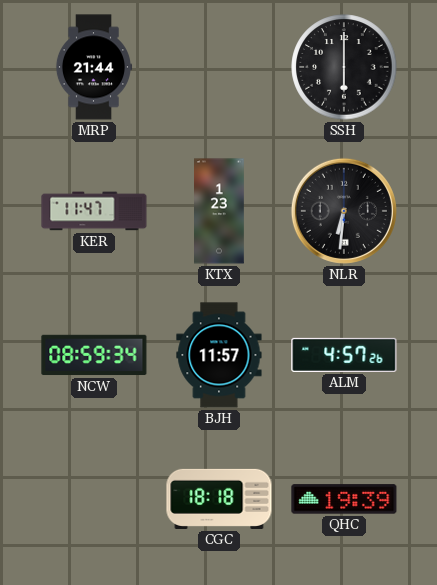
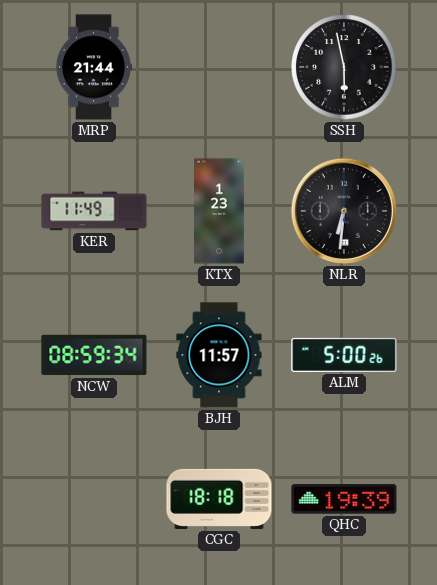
SSH: 6:00 -> 5:58
KER: 11:47 -> 11:49
ALM: 4:57 -> 5:00
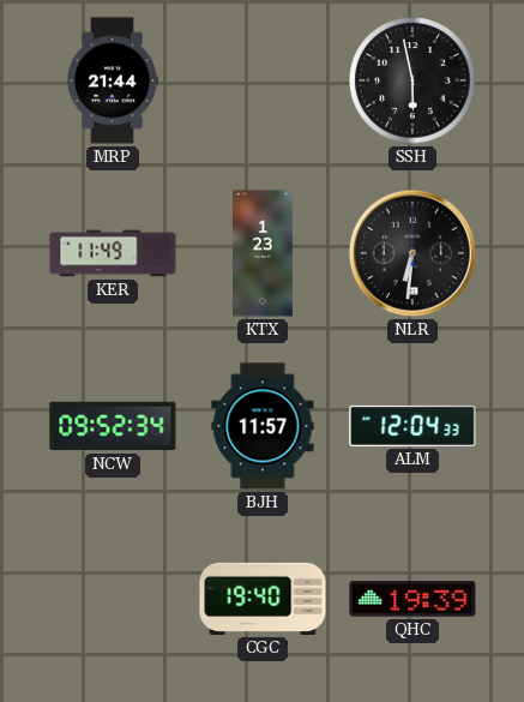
NCW: 08:59 -> 09:52
ALM: 5:00 -> 12:04
CGC: 18:18 -> 19:40
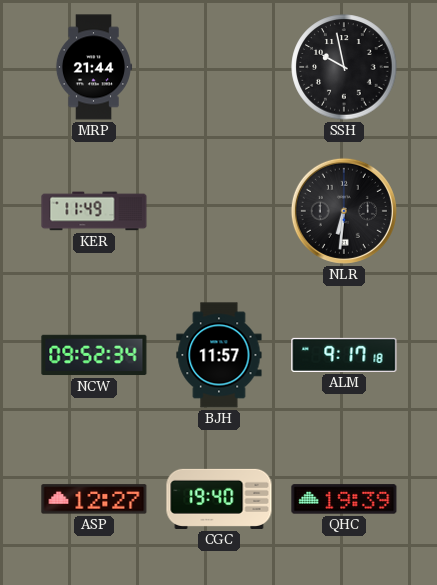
SSH: 5:58 -> 9:58
KTX: 1:23 -> none
ALM: 12:04 -> 9:17
ASP: none -> 12:27
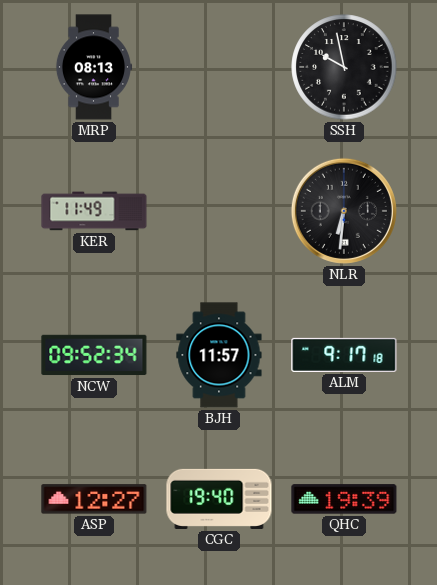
MRP: 21:44 -> 08:13
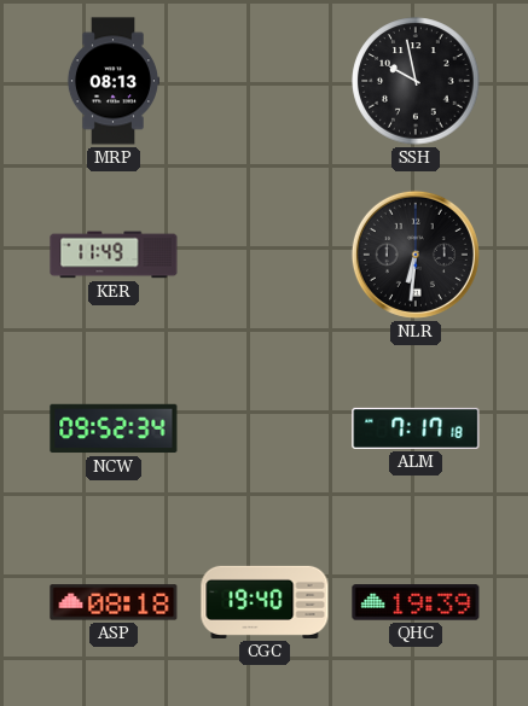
BJH: 11:57 -> none
ALM: 9:17 -> 7:17
ASP: 12:27 -> 08:18
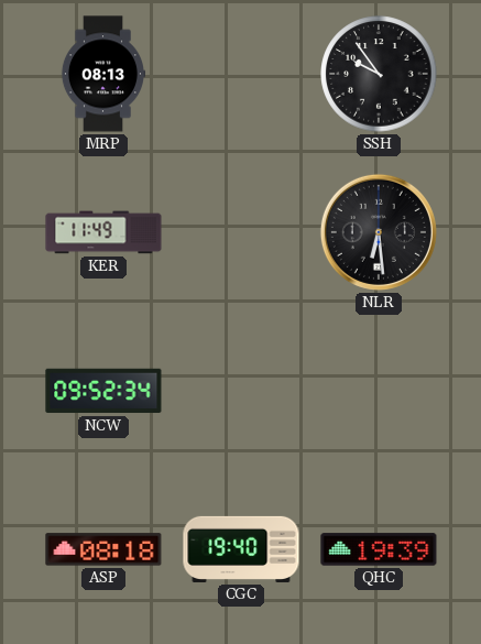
SSH: 9:58 -> 9:54
NLR: 6:31 -> 6:29
ALM: 7:17 -> none
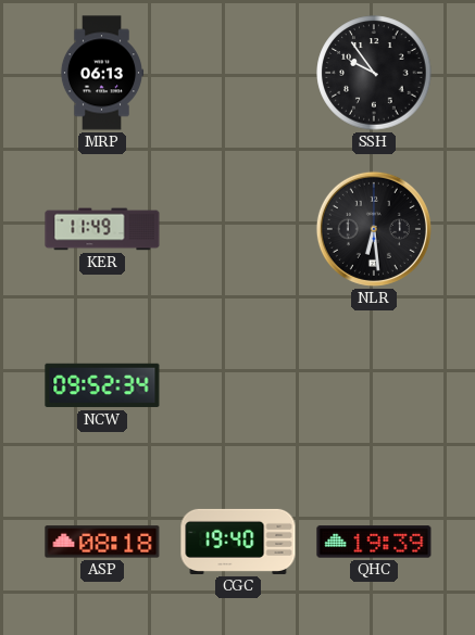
MRP: 08:13 -> 06:13
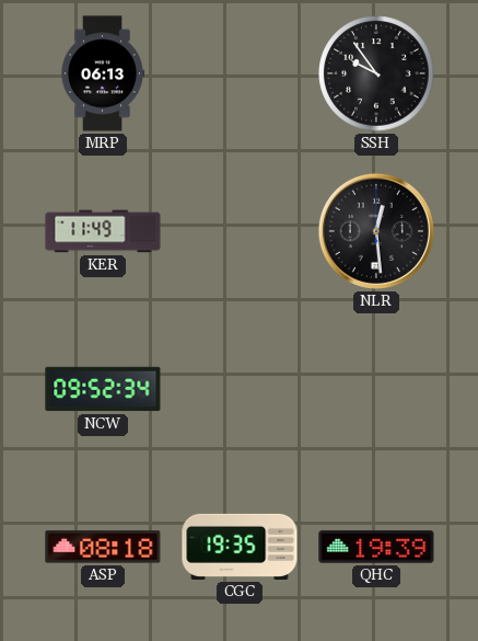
NLR: 6:29 -> 12:29
CGC: 19:40 -> 19:35
